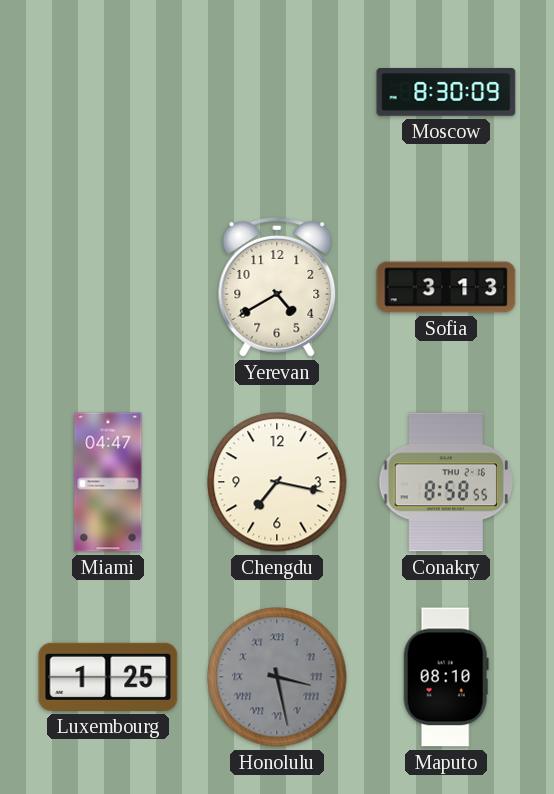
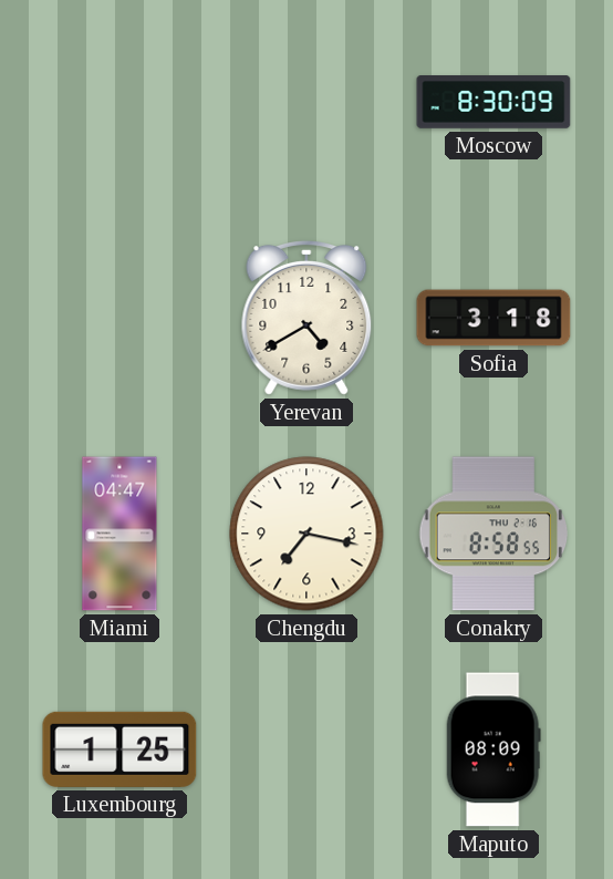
Sofia: 3:13 -> 3:18
Honolulu: 3:28 -> none
Maputo: 08:10 -> 08:09
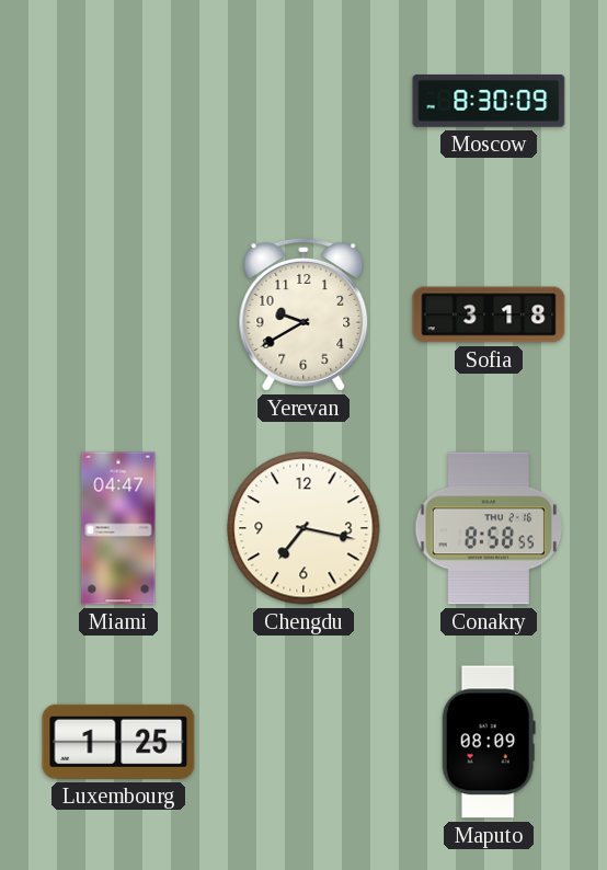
Yerevan: 4:40 -> 9:40
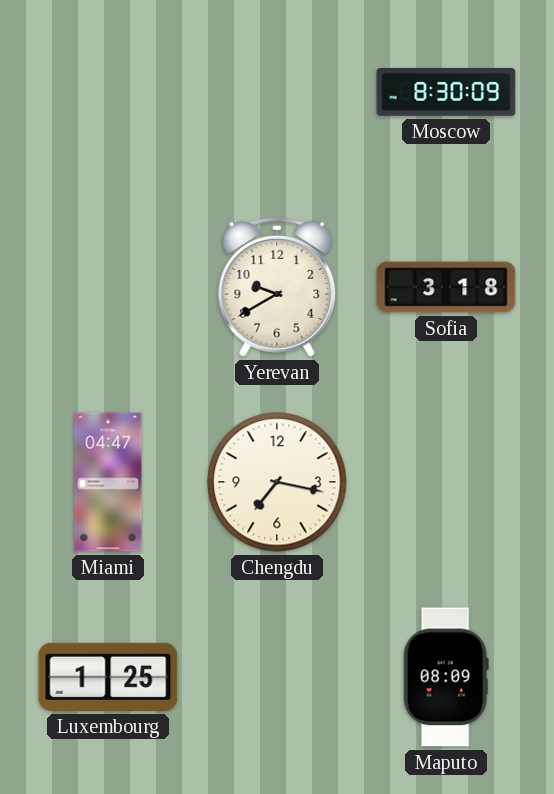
Conakry: 8:58 -> none
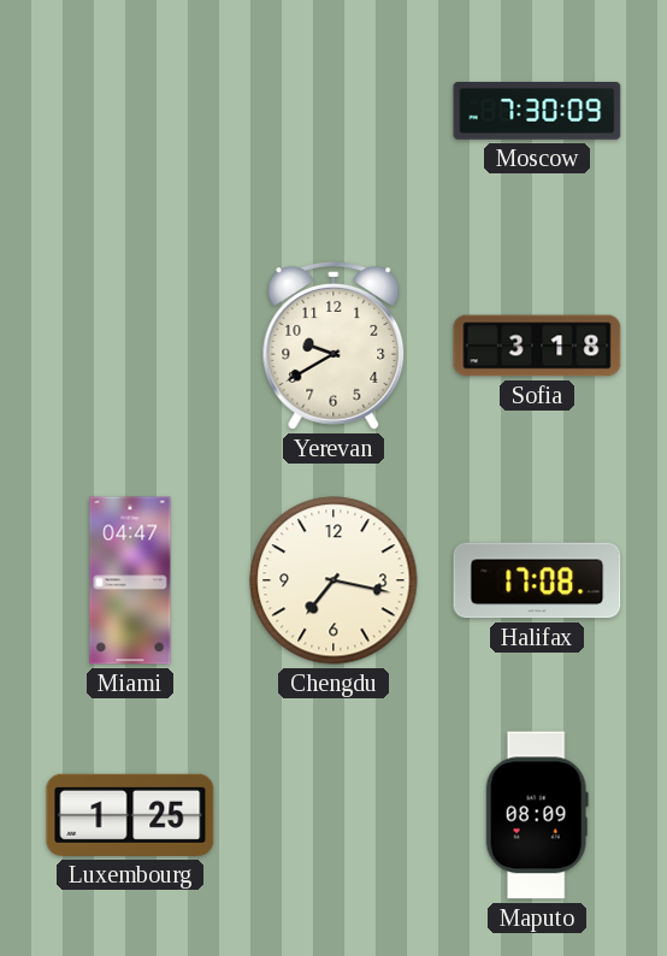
Moscow: 8:30 -> 7:30
Halifax: none -> 17:08
